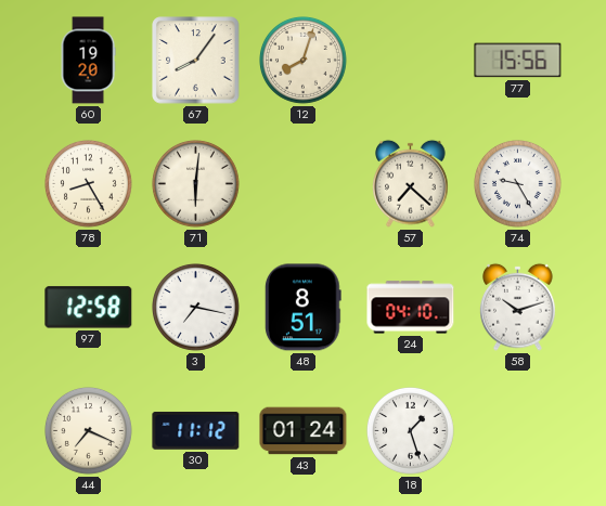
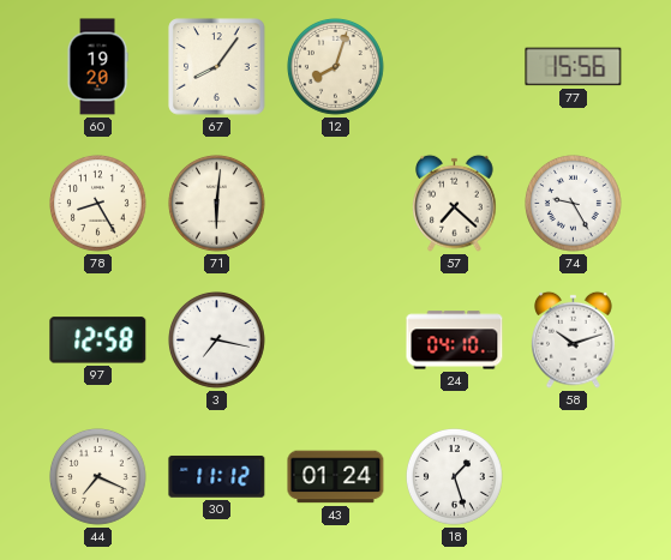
48: 8:51 -> none
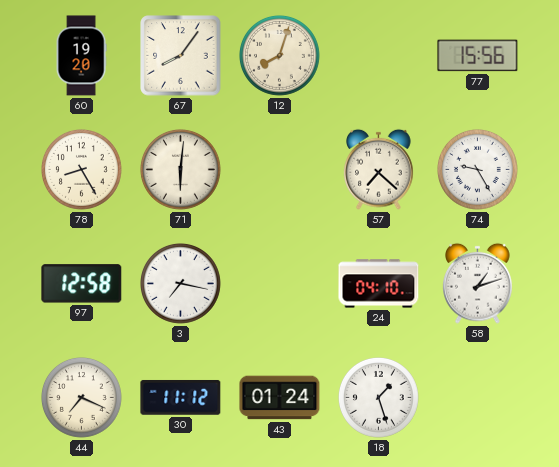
58: 10:12 -> 1:12
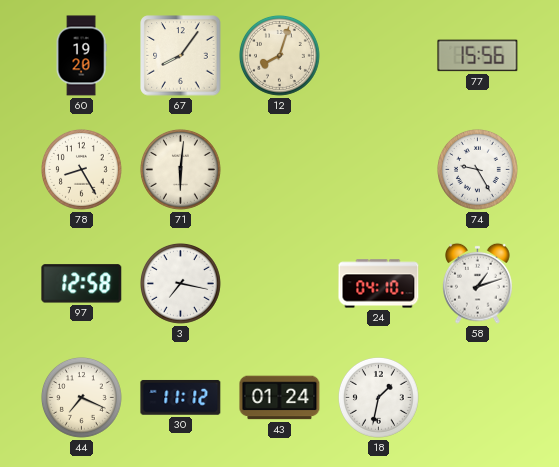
57: 7:22 -> none
18: 1:27 -> 1:32
